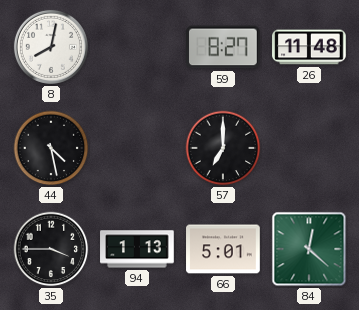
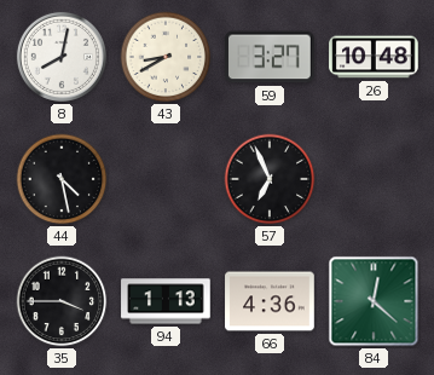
43: none -> 8:40
59: 8:27 -> 3:27
26: 11:48 -> 10:48
57: 7:00 -> 6:56
66: 5:01 -> 4:36
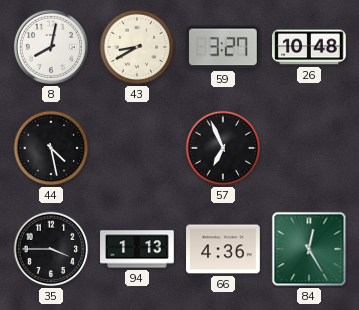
84: 12:22 -> 12:25
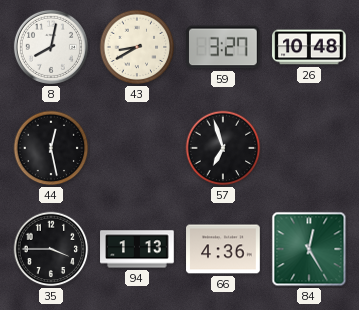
44: 4:28 -> 12:28
57: 6:56 -> 6:57
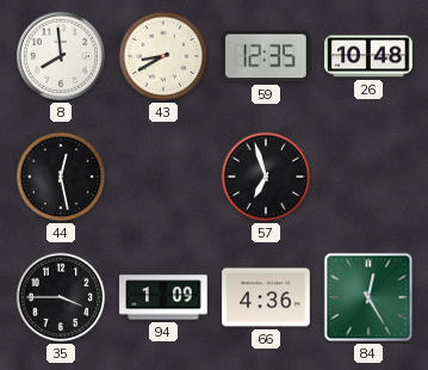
8: 8:02 -> 7:59
59: 3:27 -> 12:35
94: 1:13 -> 1:09
